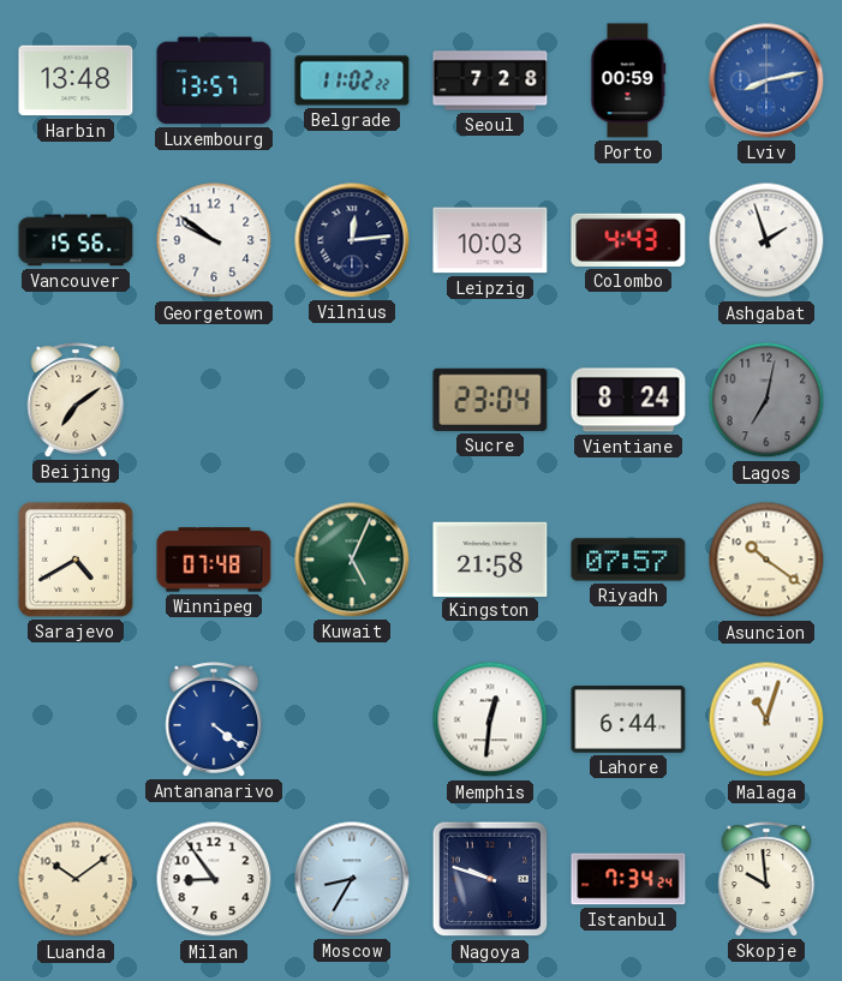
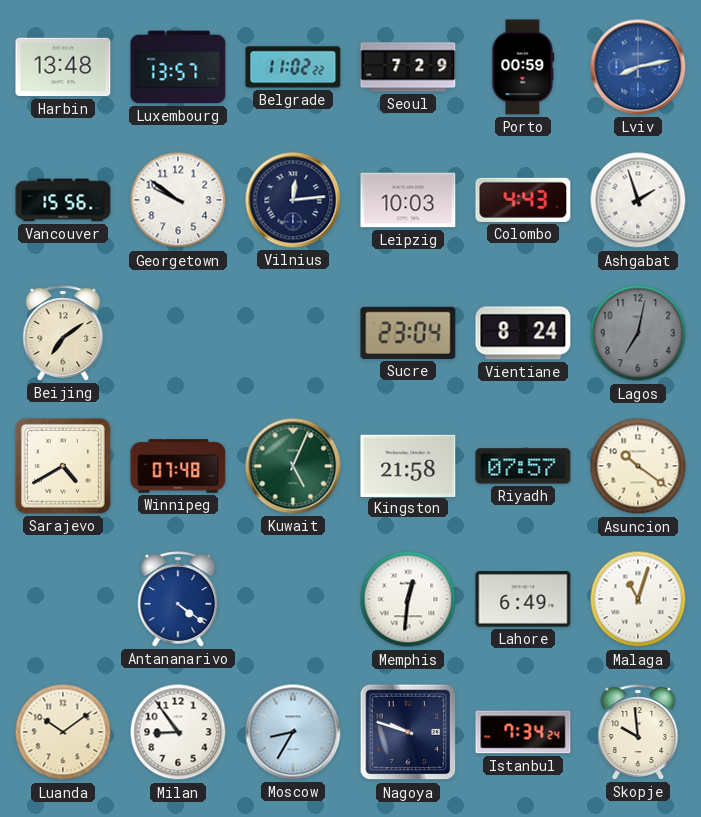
Seoul: 7:28 -> 7:29
Lahore: 6:44 -> 6:49
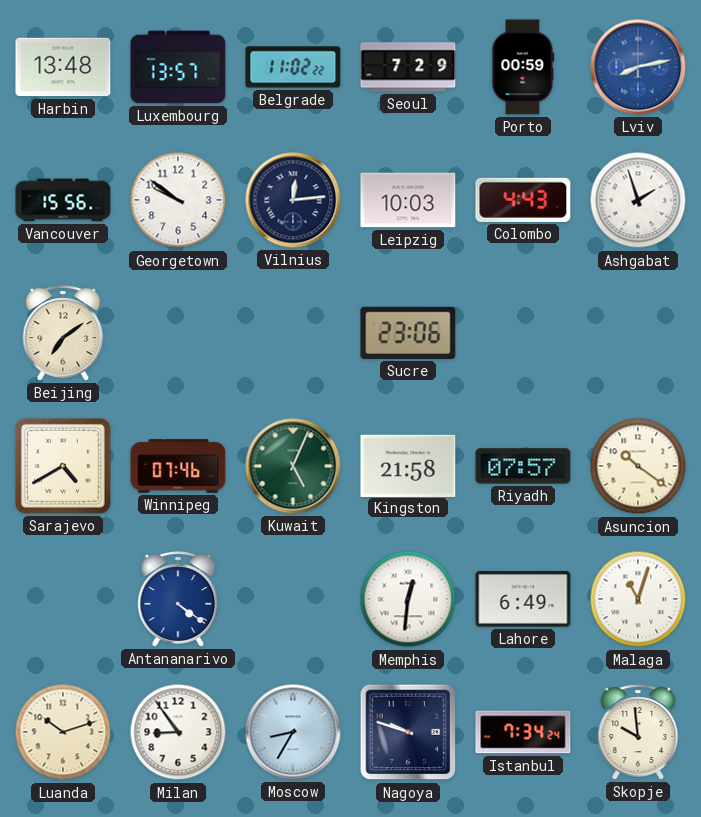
Sucre: 23:04 -> 23:06
Vientiane: 8:24 -> none
Lagos: 7:02 -> none
Winnipeg: 07:48 -> 07:46
Luanda: 10:09 -> 10:12
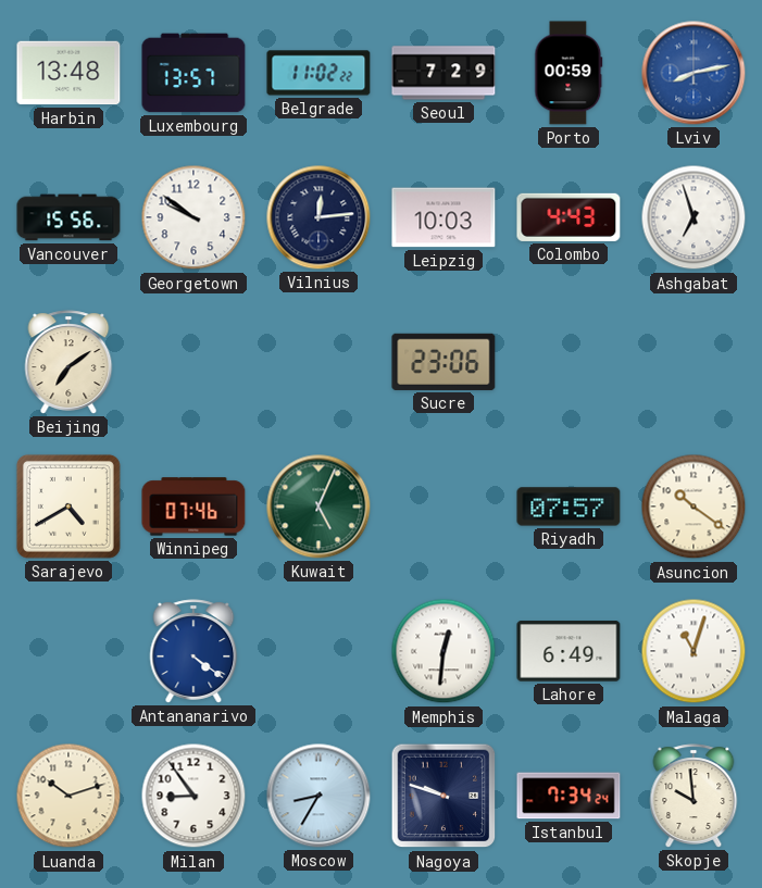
Ashgabat: 1:57 -> 6:57
Kingston: 21:58 -> none
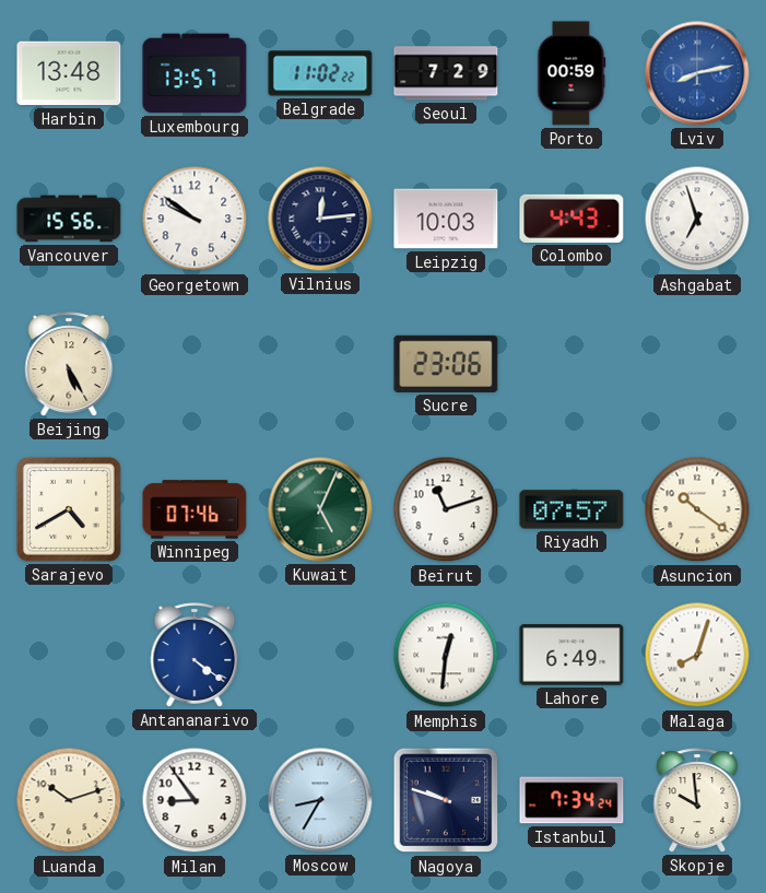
Beijing: 7:09 -> 5:25
Beirut: none -> 11:12
Malaga: 11:03 -> 8:03
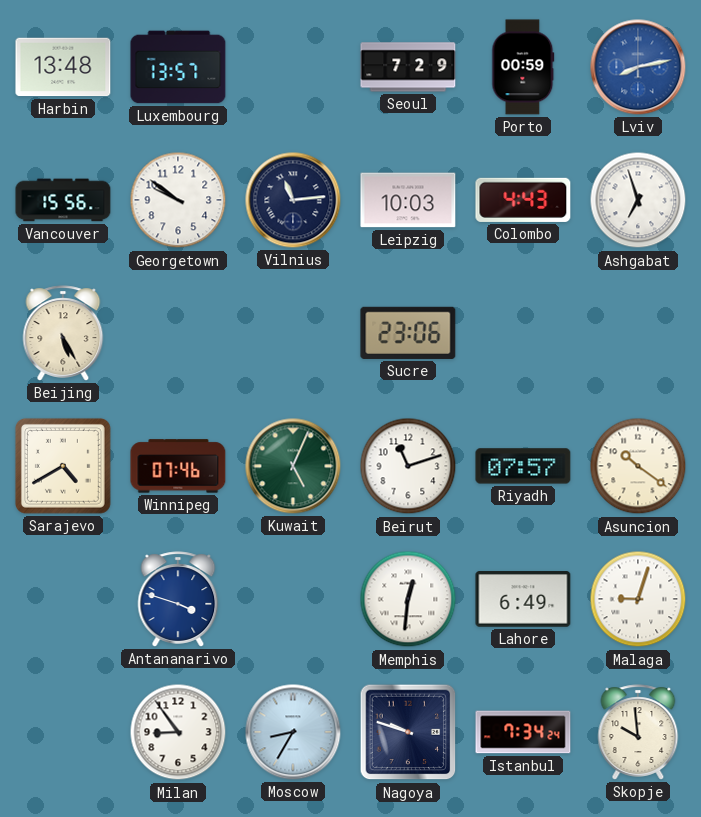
Belgrade: 11:02 -> none
Vilnius: 12:14 -> 11:14
Antananarivo: 4:21 -> 3:48
Malaga: 8:03 -> 9:03
Luanda: 10:12 -> none
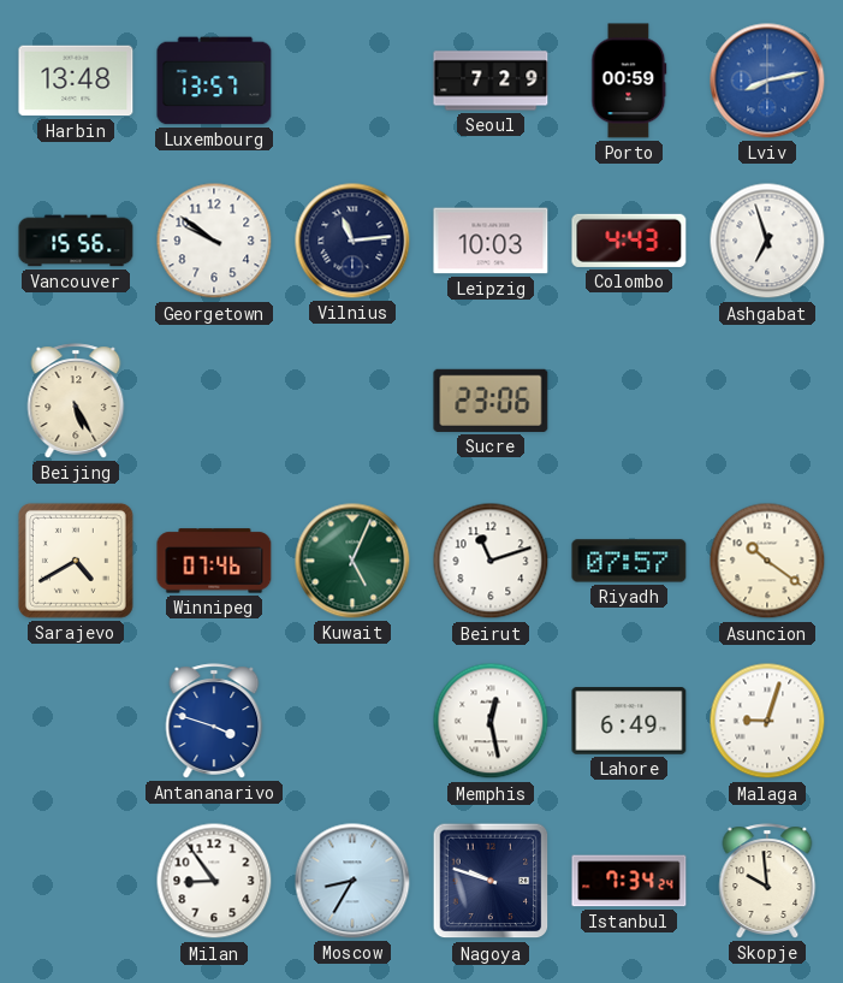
Memphis: 12:31 -> 12:28
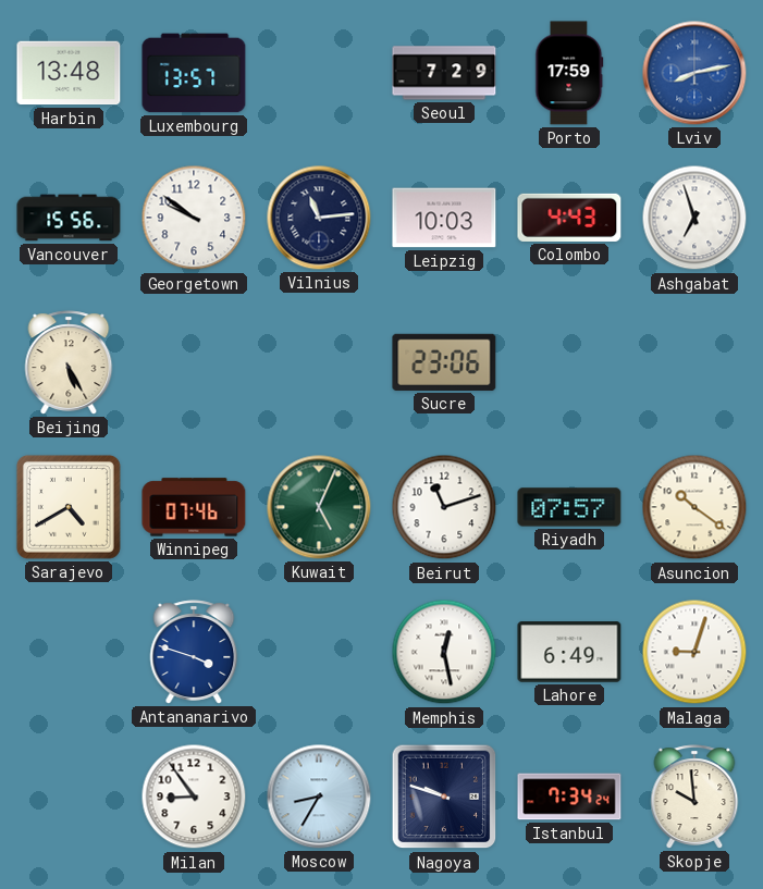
Porto: 00:59 -> 17:59
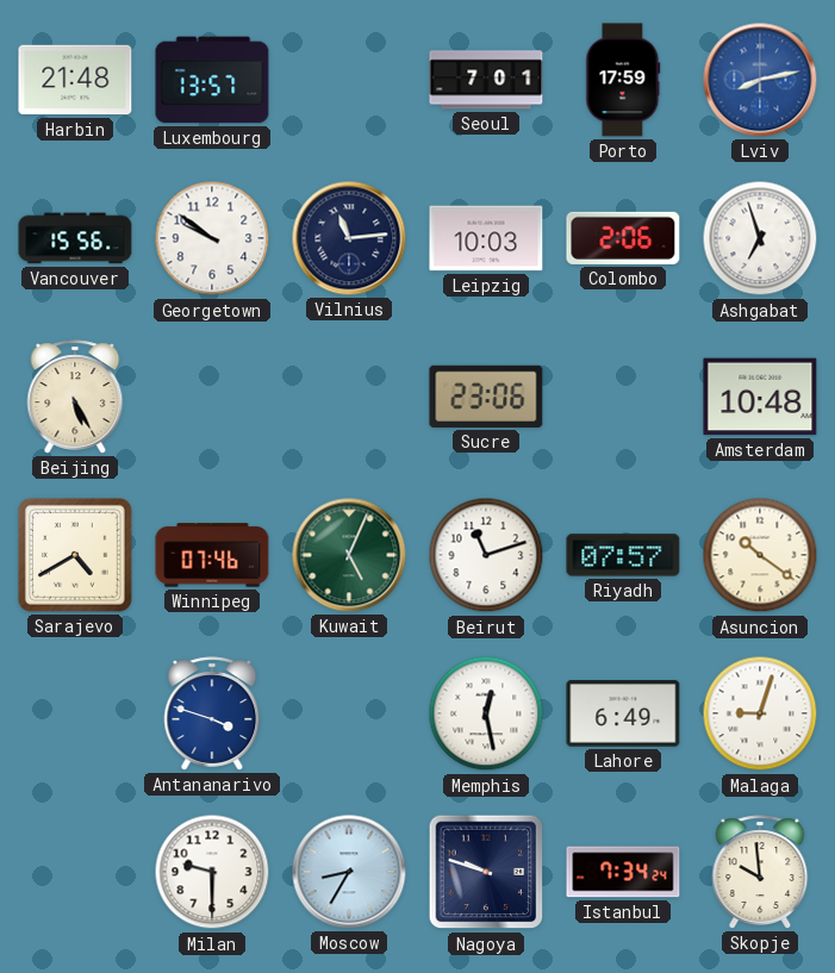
Harbin: 13:48 -> 21:48
Seoul: 7:29 -> 7:01
Colombo: 4:43 -> 2:06
Amsterdam: none -> 10:48
Milan: 8:54 -> 9:30
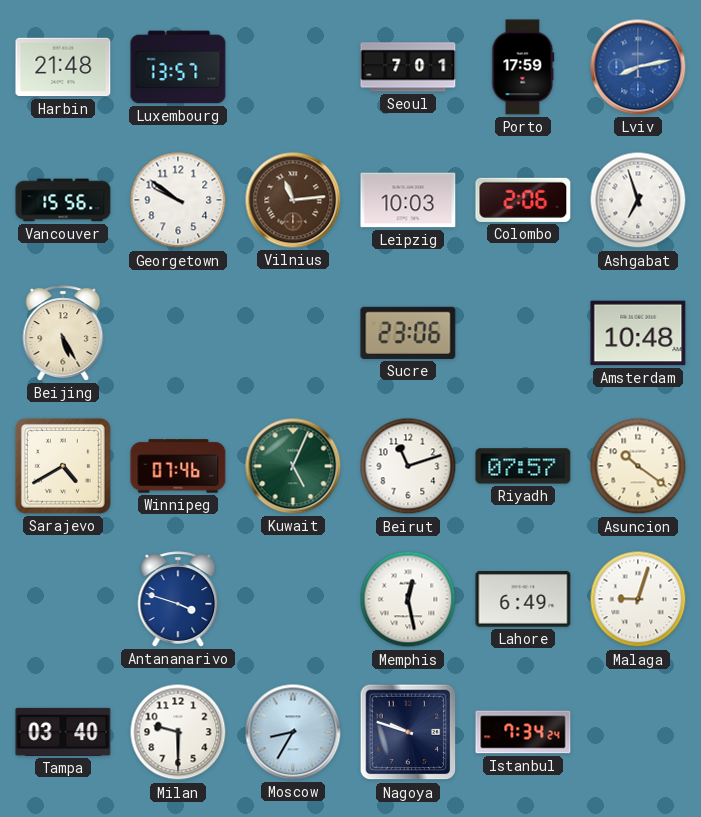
Vilnius dial: navy -> brown
Tampa: none -> 03:40
Skopje: 9:59 -> none
